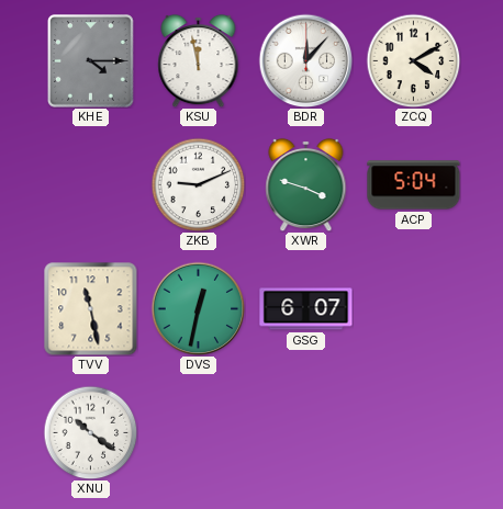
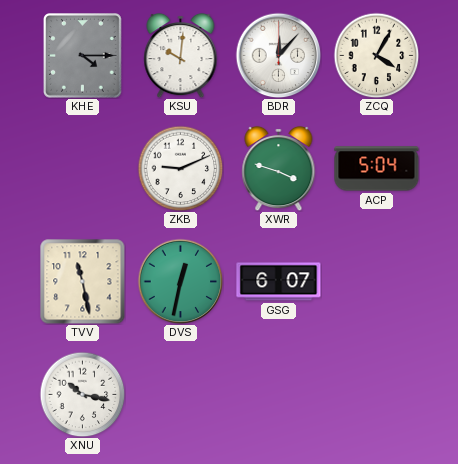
KSU: 11:58 -> 10:01
ZCQ: 4:10 -> 4:05
XNU: 10:21 -> 10:17
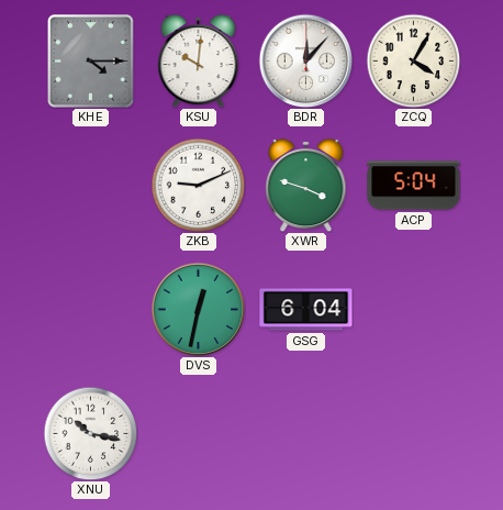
TVV: 11:28 -> none
GSG: 6:07 -> 6:04
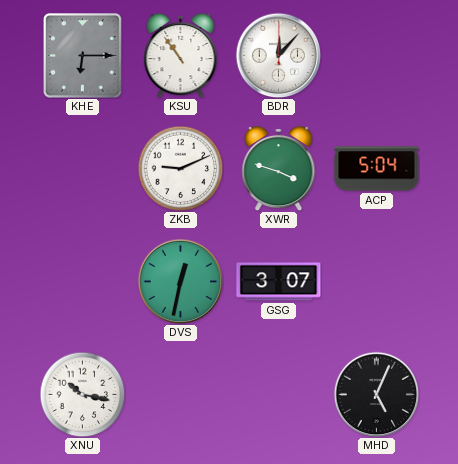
KHE: 4:15 -> 6:15
KSU: 10:01 -> 10:54
ZCQ: 4:05 -> none
GSG: 6:04 -> 3:07
MHD: none -> 5:04
